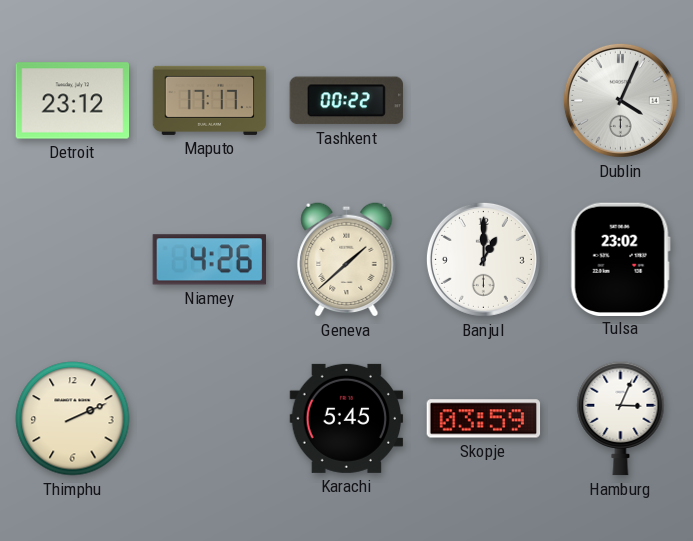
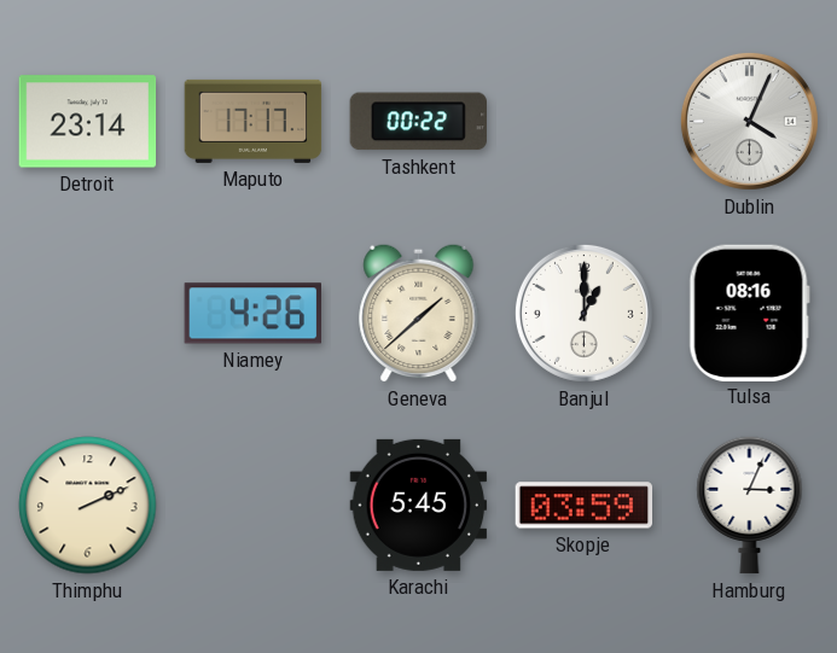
Detroit: 23:12 -> 23:14
Tulsa: 23:02 -> 08:16
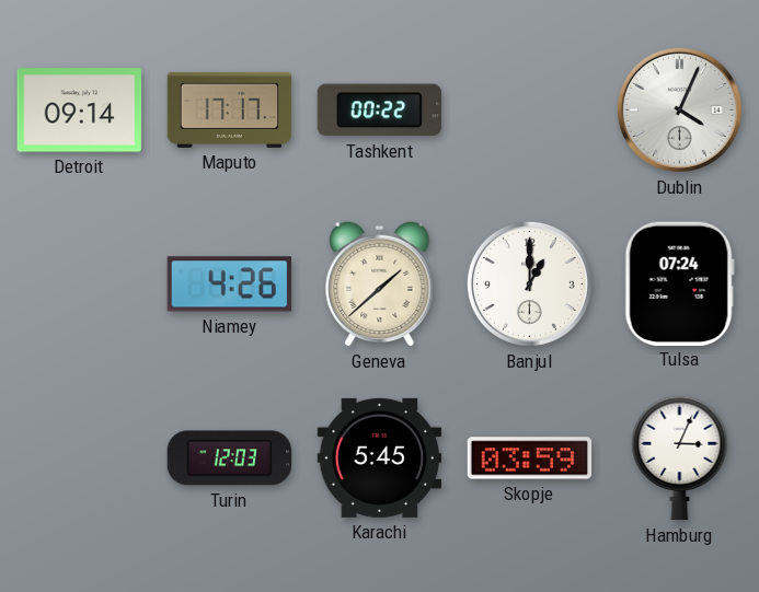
Detroit: 23:14 -> 09:14
Tulsa: 08:16 -> 07:24
Thimphu: 2:11 -> none
Turin: none -> 12:03
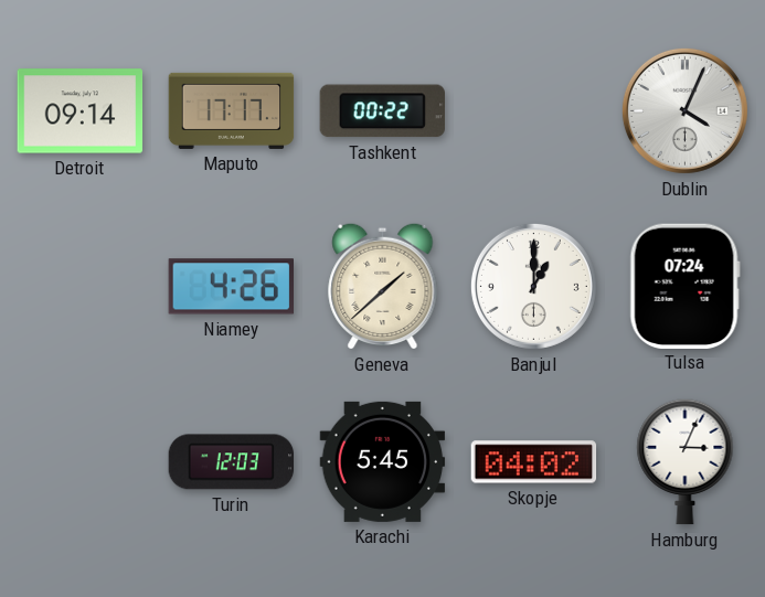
Skopje: 03:59 -> 04:02
